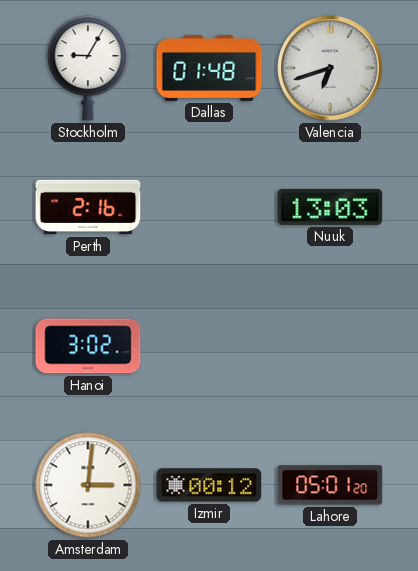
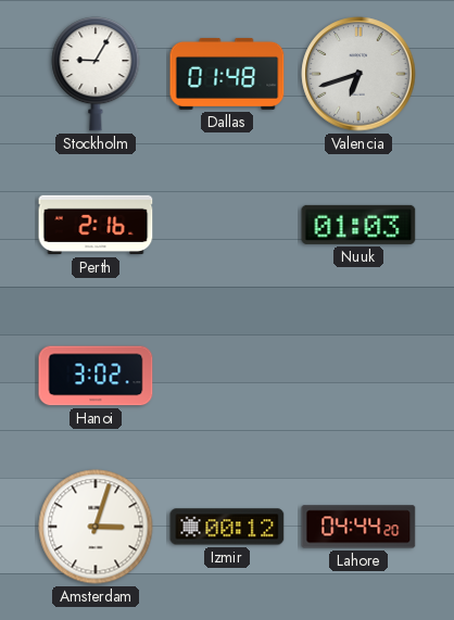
Nuuk: 13:03 -> 01:03
Amsterdam: 3:01 -> 3:03
Lahore: 05:01 -> 04:44
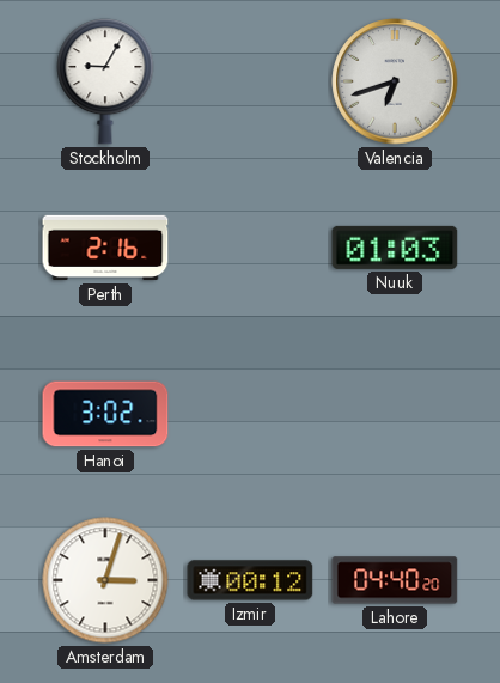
Dallas: 01:48 -> none
Lahore: 04:44 -> 04:40
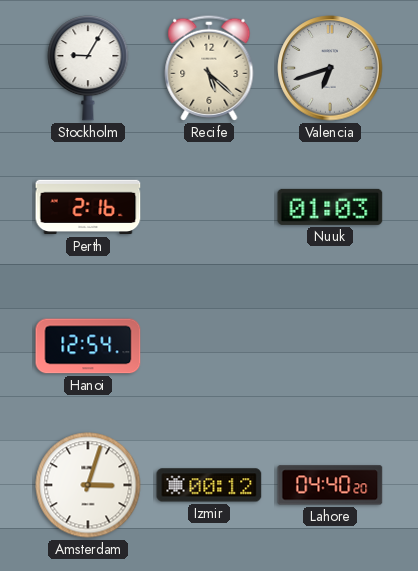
Recife: none -> 5:22
Hanoi: 3:02 -> 12:54
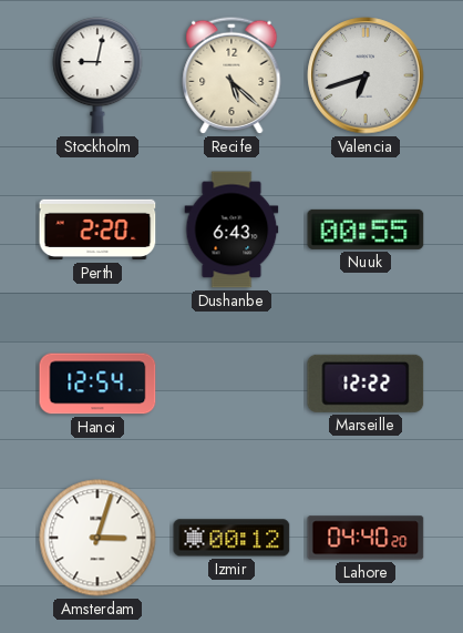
Stockholm: 9:05 -> 9:02
Perth: 2:16 -> 2:20
Dushanbe: none -> 6:43
Nuuk: 01:03 -> 00:55
Marseille: none -> 12:22
